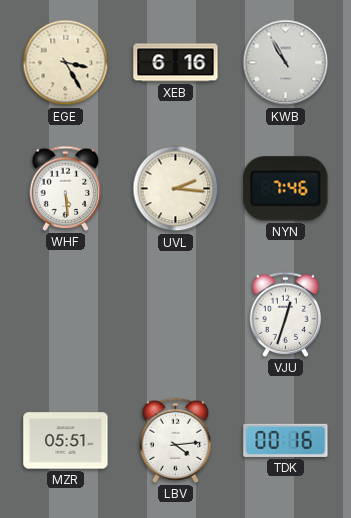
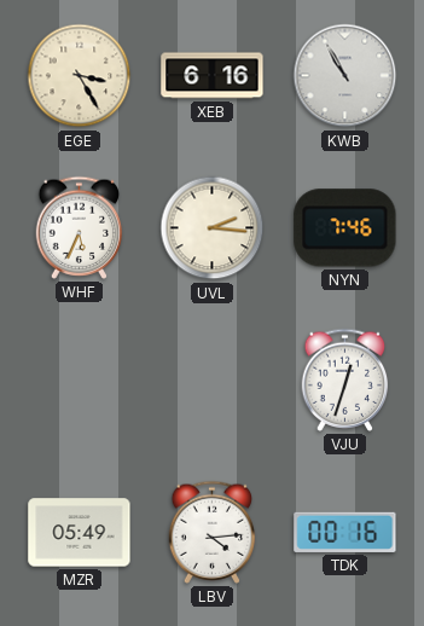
WHF: 5:29 -> 5:34
MZR: 05:51 -> 05:49
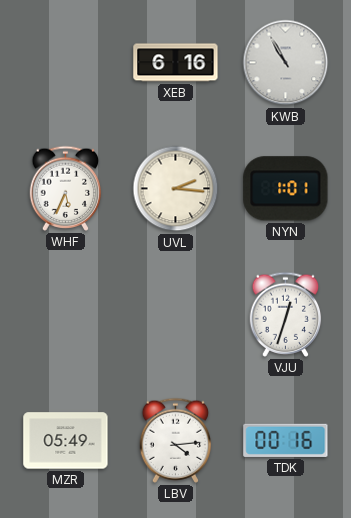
EGE: 3:25 -> none
NYN: 7:46 -> 1:01
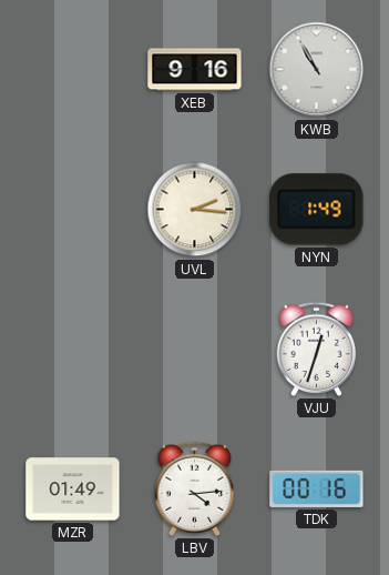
XEB: 6:16 -> 9:16
WHF: 5:34 -> none
NYN: 1:01 -> 1:49
MZR: 05:49 -> 01:49
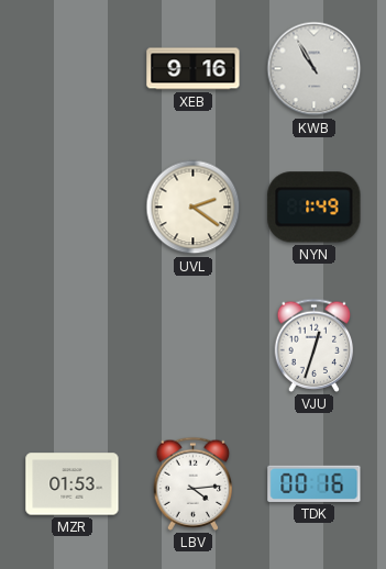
UVL: 2:16 -> 2:21
MZR: 01:49 -> 01:53
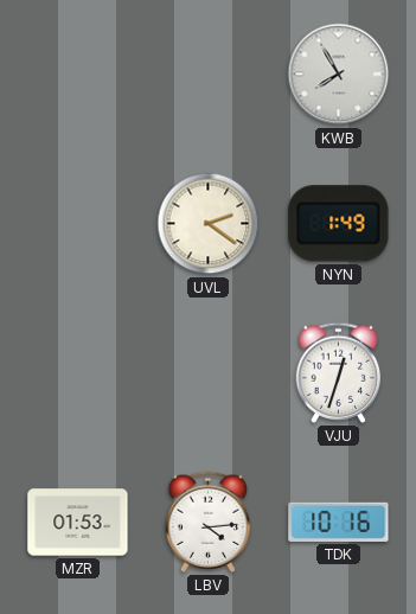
XEB: 9:16 -> none
KWB: 10:55 -> 7:55
TDK: 00:16 -> 10:16
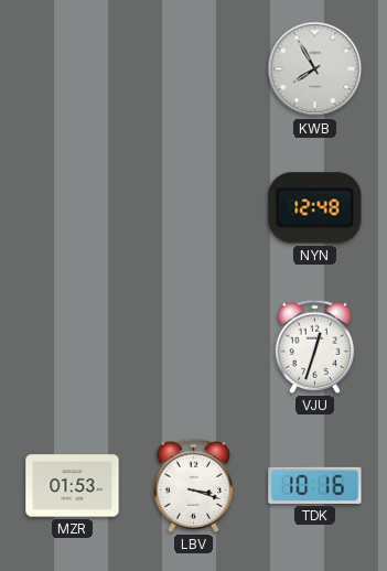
UVL: 2:21 -> none
NYN: 1:49 -> 12:48
LBV: 4:14 -> 3:18
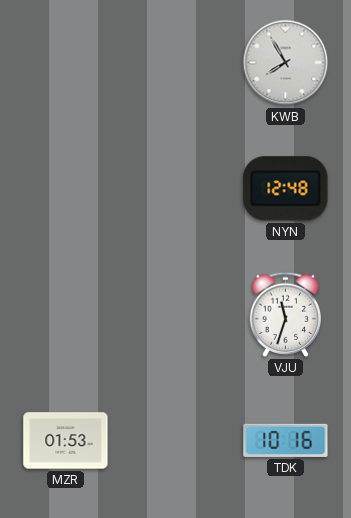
VJU: 12:33 -> 11:33
LBV: 3:18 -> none
